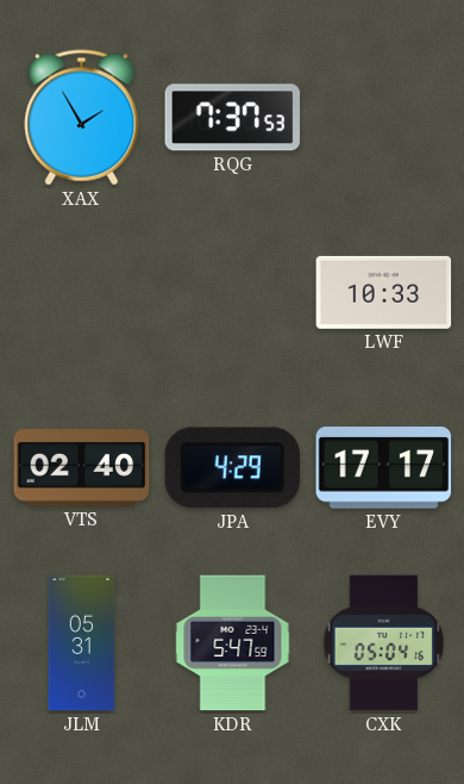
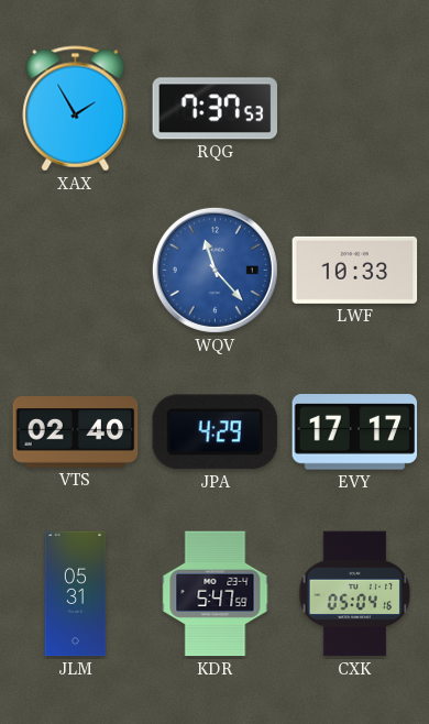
WQV: none -> 11:23
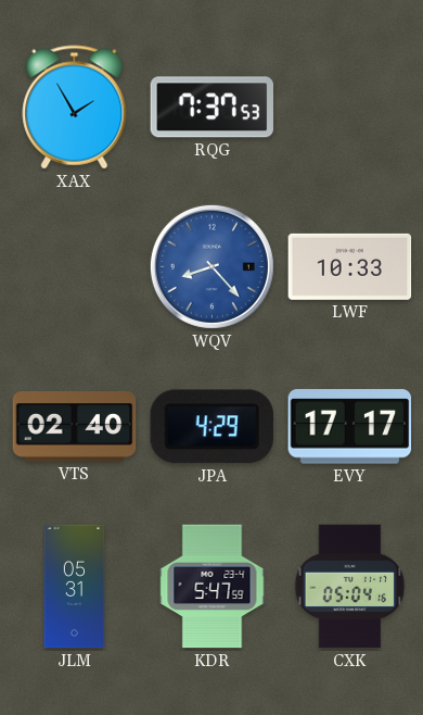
WQV: 11:23 -> 8:23
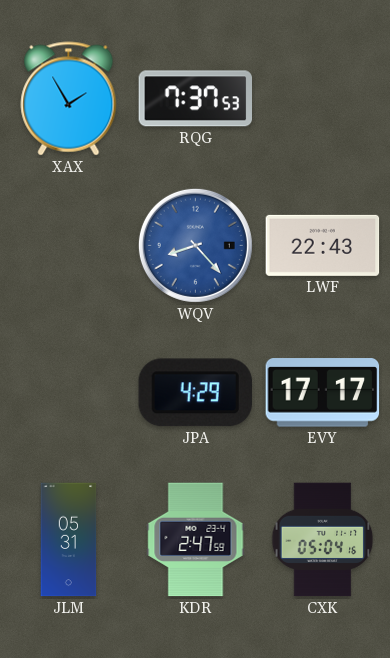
LWF: 10:33 -> 22:43
VTS: 02:40 -> none
KDR: 5:47 -> 2:47
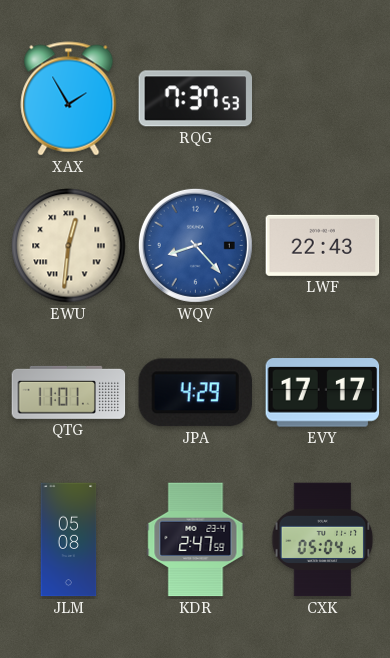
EWU: none -> 12:31
QTG: none -> 11:01
JLM: 05:31 -> 05:08
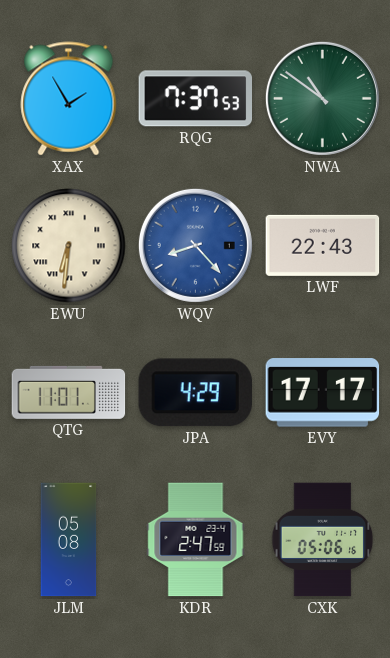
NWA: none -> 10:51
EWU: 12:31 -> 6:31
CXK: 05:04 -> 05:06
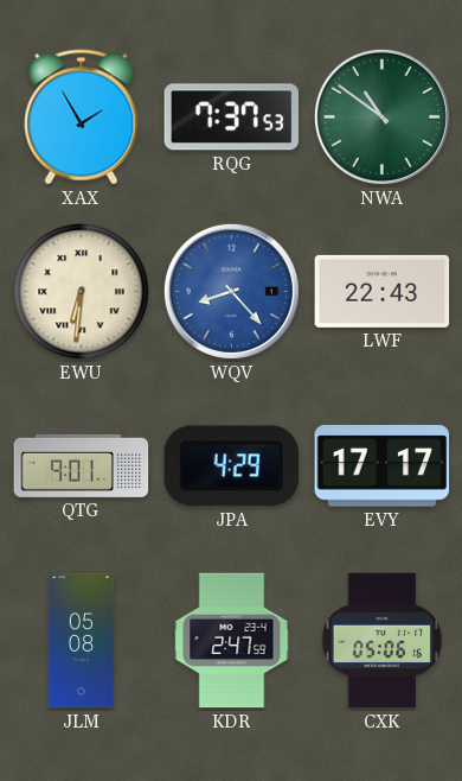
QTG: 11:01 -> 9:01
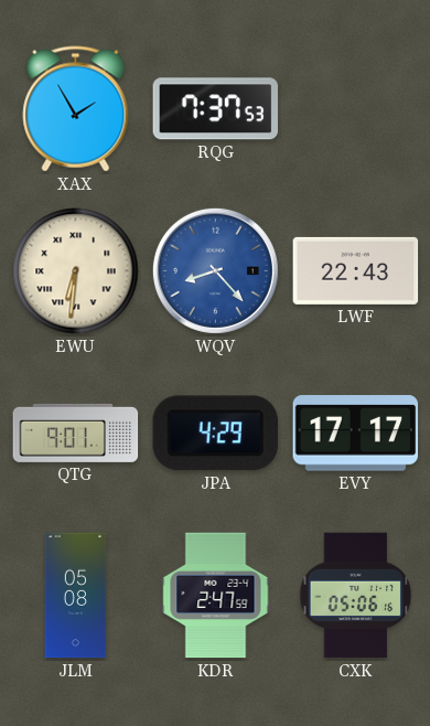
NWA: 10:51 -> none
